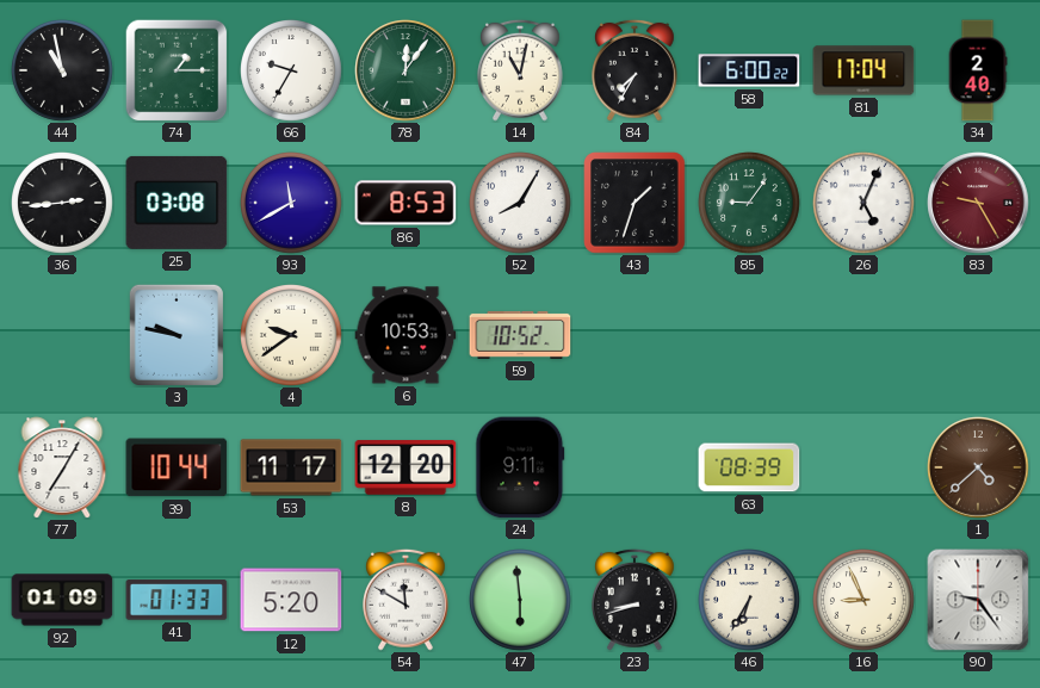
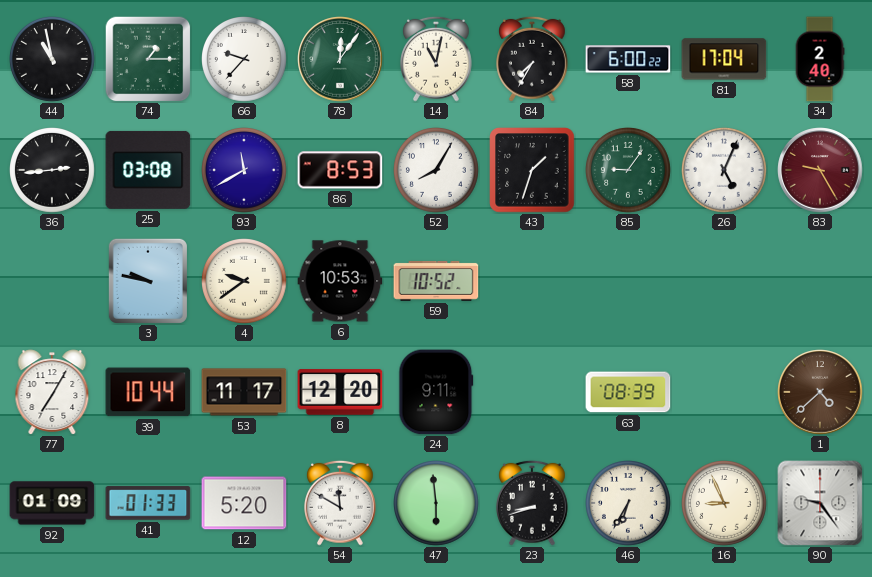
66: 9:35 -> 9:37
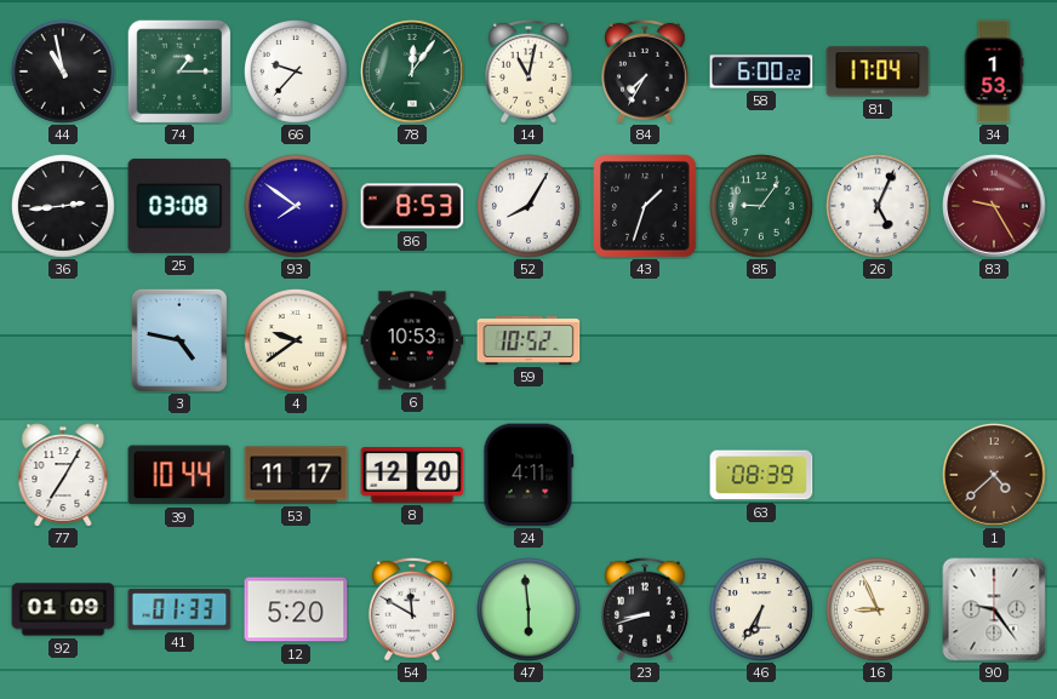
34: 2:40 -> 1:53
93: 11:40 -> 7:51
3: 9:47 -> 4:47
24: 9:11 -> 4:11
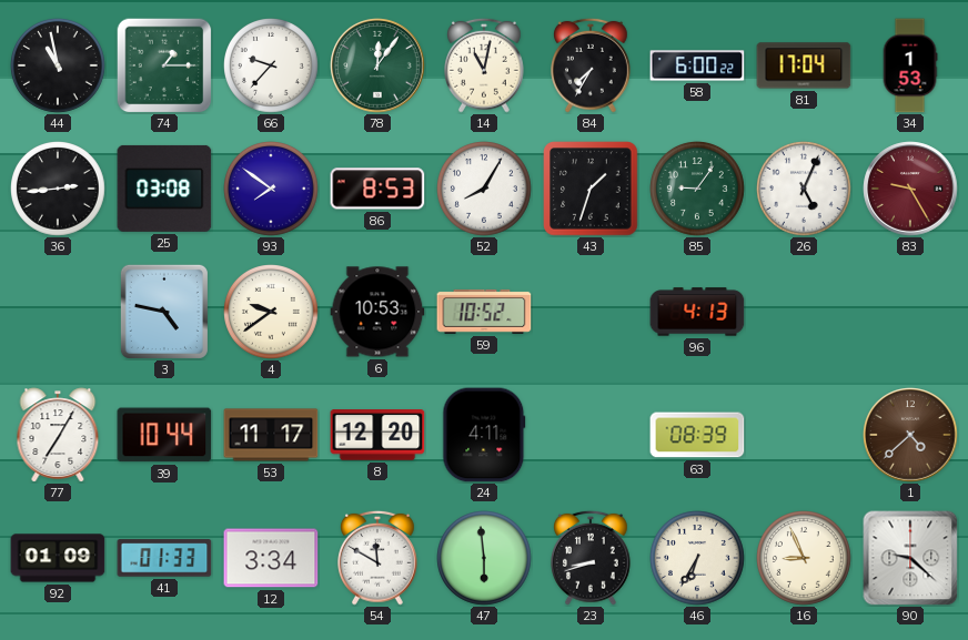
96: none -> 4:13
12: 5:20 -> 3:34
90: 9:24 -> 9:22
